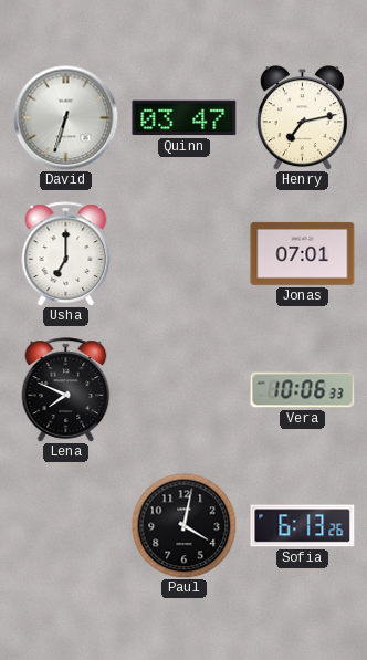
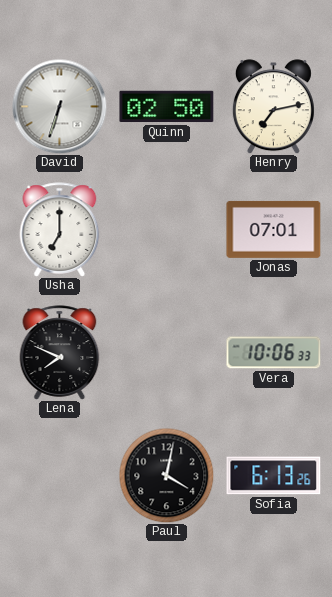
Quinn: 03:47 -> 02:50
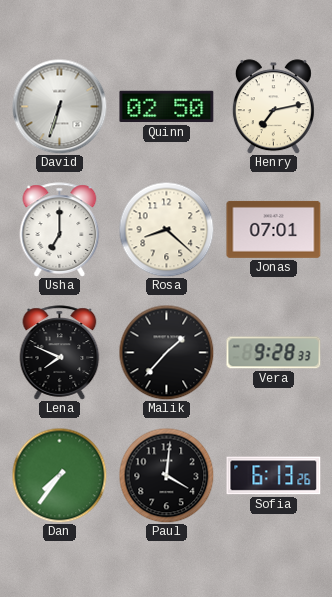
Rosa: none -> 8:22
Malik: none -> 1:37
Vera: 10:06 -> 9:28
Dan: none -> 7:36
Paul: 4:02 -> 4:01
